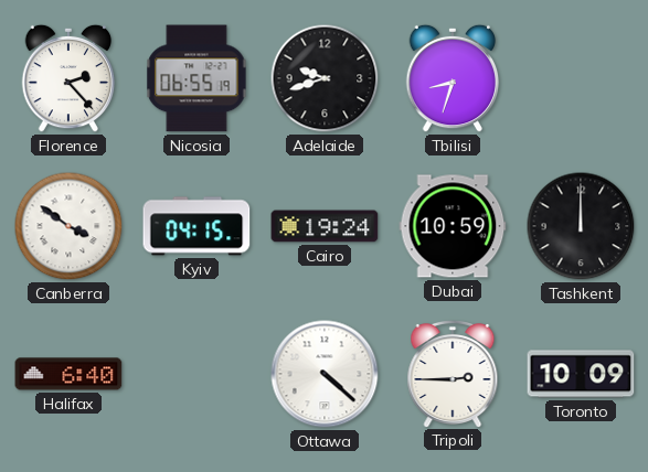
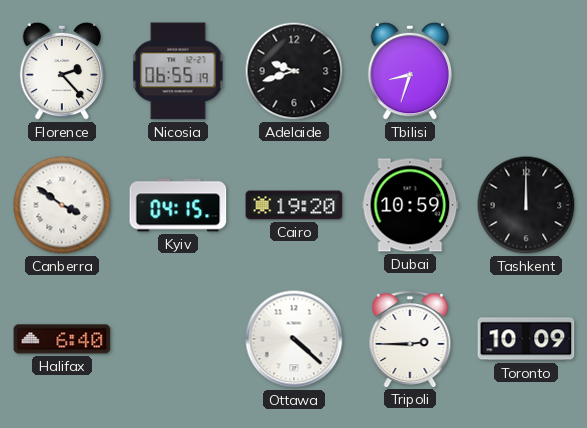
Cairo: 19:24 -> 19:20
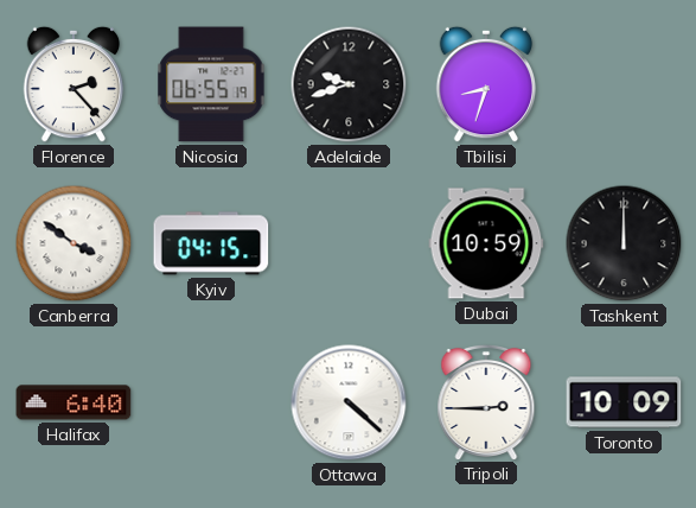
Cairo: 19:20 -> none
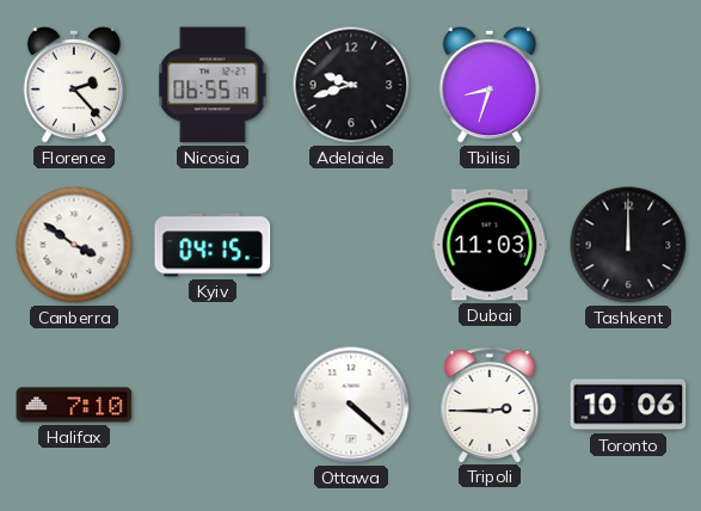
Dubai: 10:59 -> 11:03
Halifax: 6:40 -> 7:10
Toronto: 10:09 -> 10:06
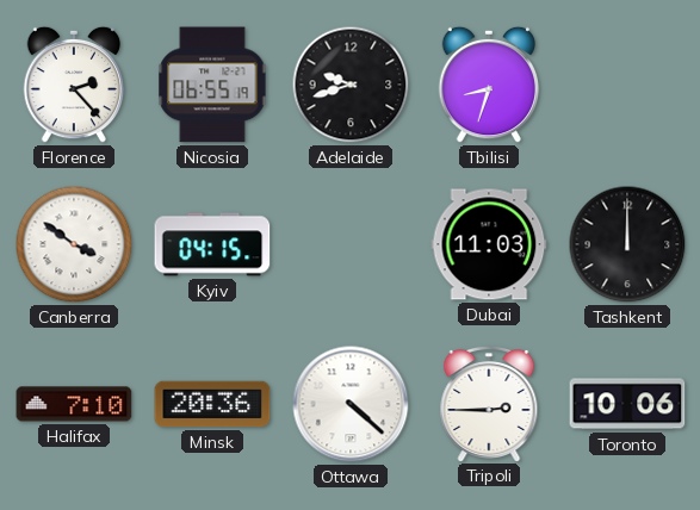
Minsk: none -> 20:36
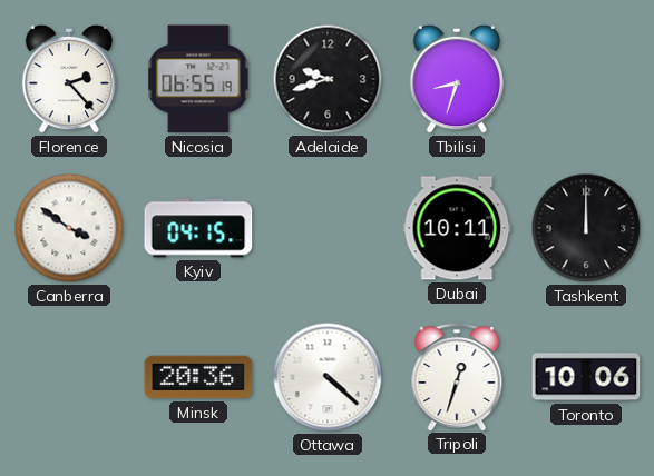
Dubai: 11:03 -> 10:11
Halifax: 7:10 -> none
Tripoli: 2:45 -> 12:33
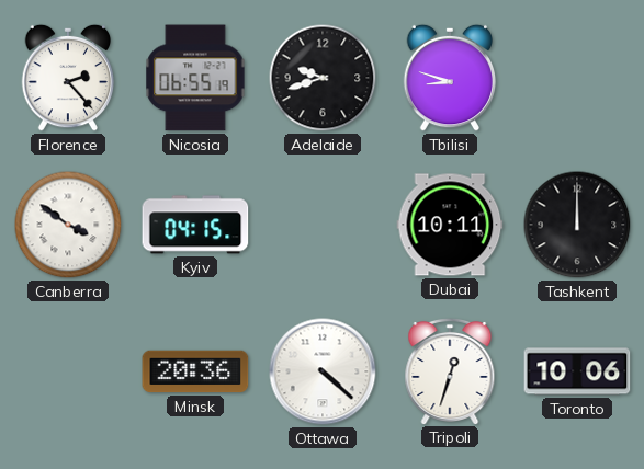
Tbilisi: 8:33 -> 8:48
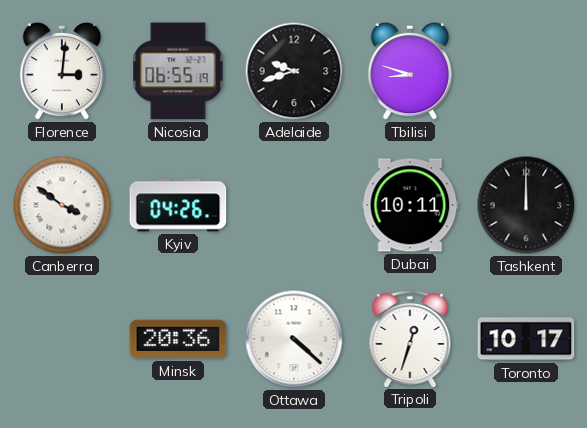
Florence: 2:23 -> 3:01
Kyiv: 04:15 -> 04:26
Toronto: 10:06 -> 10:17
